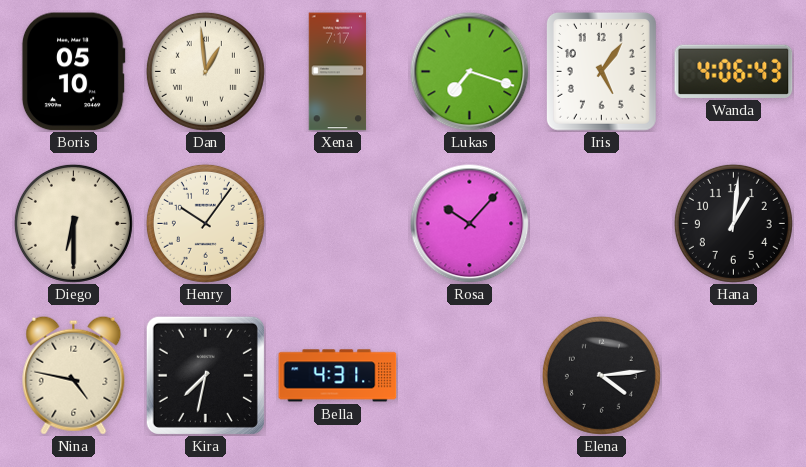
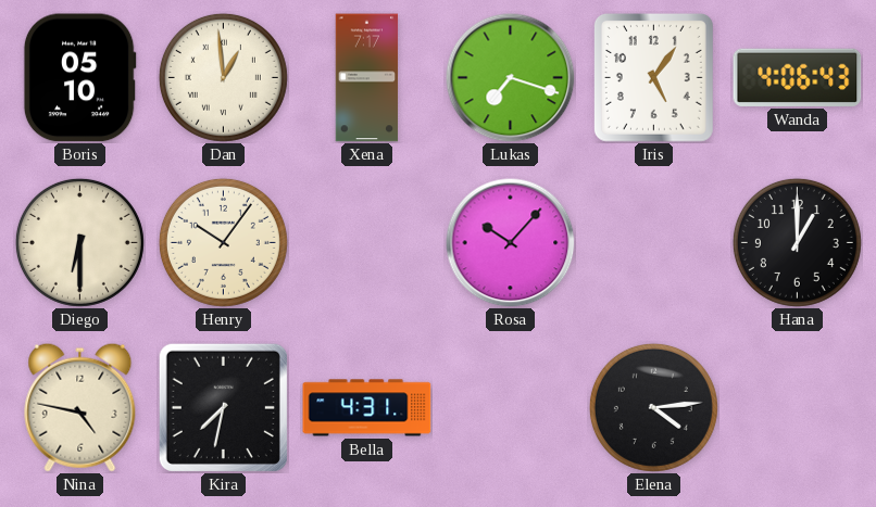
Hana: 1:01 -> 1:00
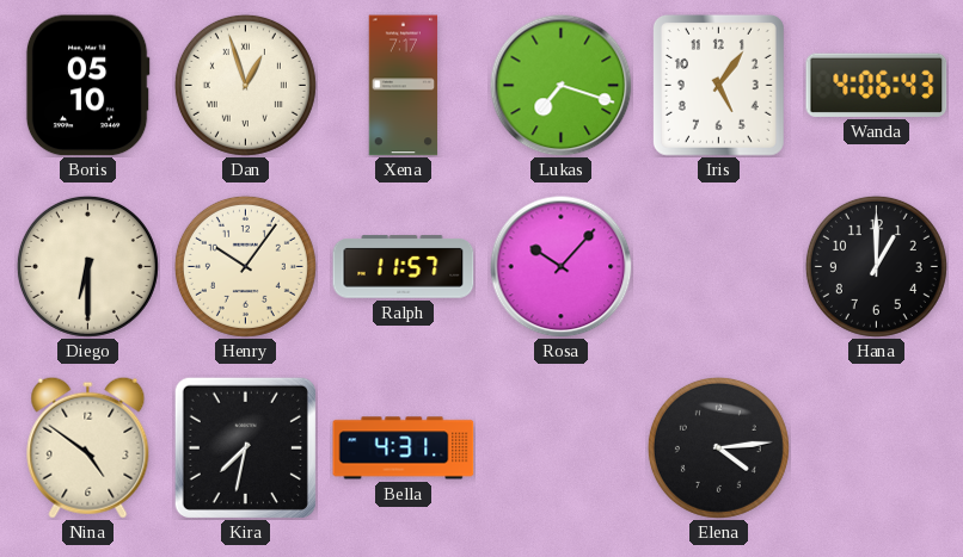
Dan: 12:59 -> 12:57
Ralph: none -> 11:57
Nina: 4:47 -> 4:51
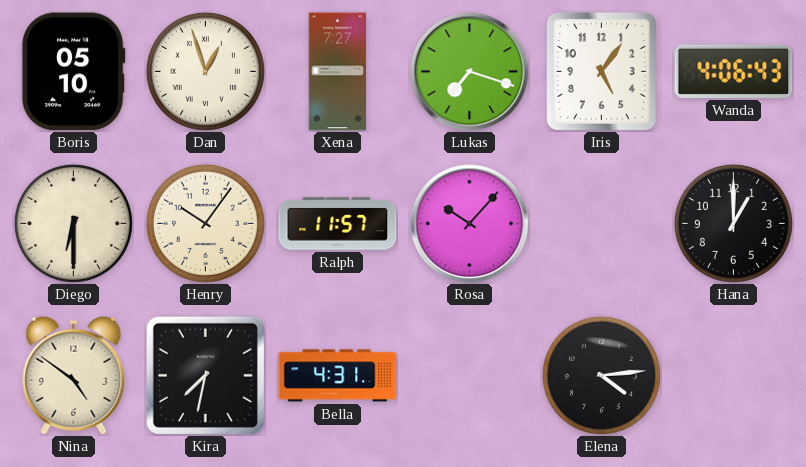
Xena: 7:17 -> 7:27
